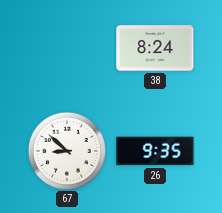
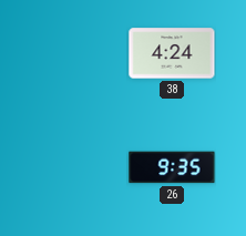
38: 8:24 -> 4:24
67: 8:52 -> none
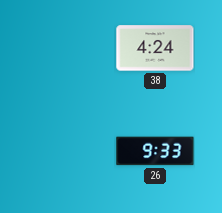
26: 9:35 -> 9:33
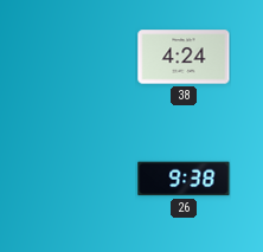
26: 9:33 -> 9:38
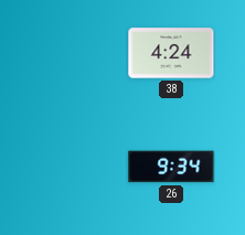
26: 9:38 -> 9:34
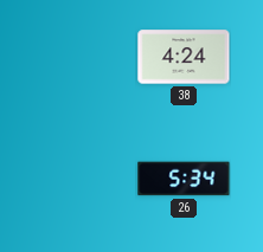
26: 9:34 -> 5:34
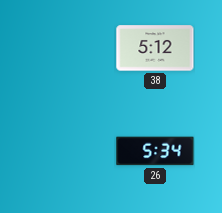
38: 4:24 -> 5:12
